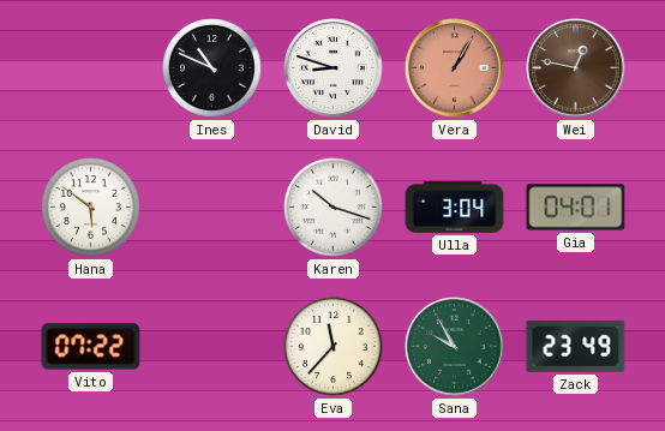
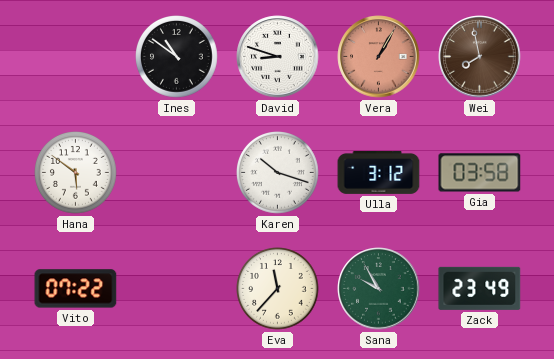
Ines: 10:49 -> 10:51
Wei: 12:47 -> 7:58
Ulla: 3:04 -> 3:12
Gia: 04:01 -> 03:58
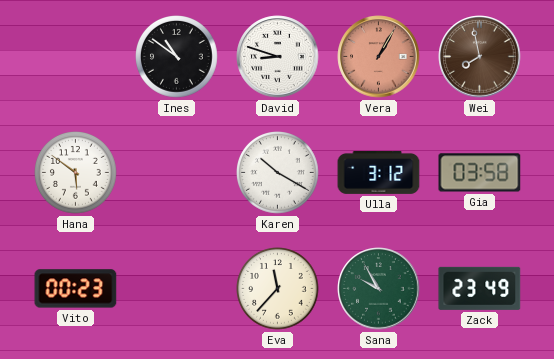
Karen: 10:18 -> 10:20
Vito: 07:22 -> 00:23
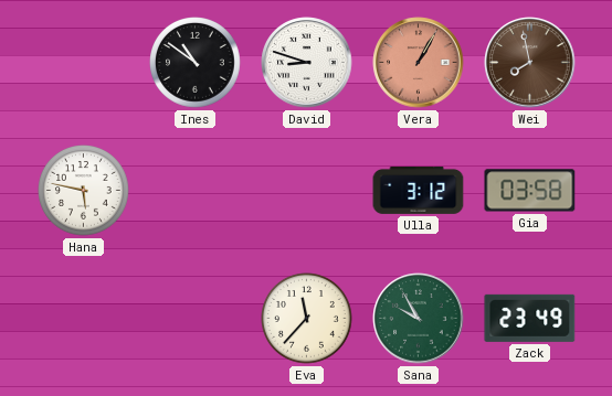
Hana: 5:51 -> 5:47
Karen: 10:20 -> none
Vito: 00:23 -> none
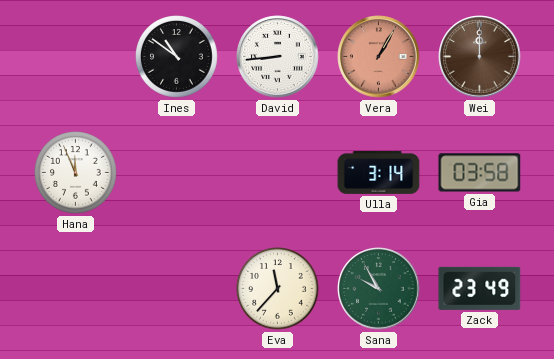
David: 8:48 -> 8:44
Wei: 7:58 -> 12:00
Hana: 5:47 -> 11:56
Ulla: 3:12 -> 3:14
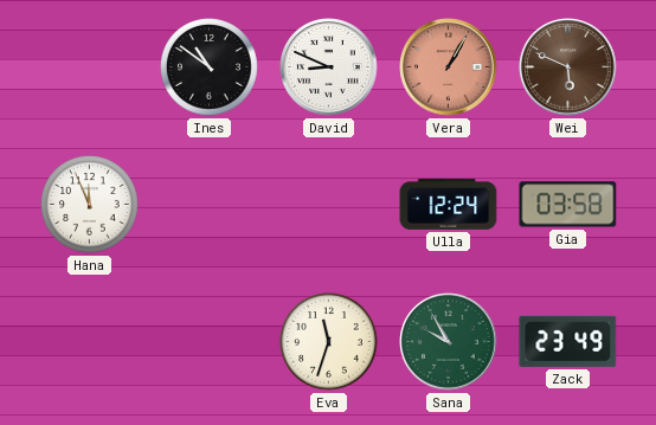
David: 8:44 -> 8:49
Wei: 12:00 -> 5:49
Ulla: 3:14 -> 12:24
Eva: 11:37 -> 11:33
